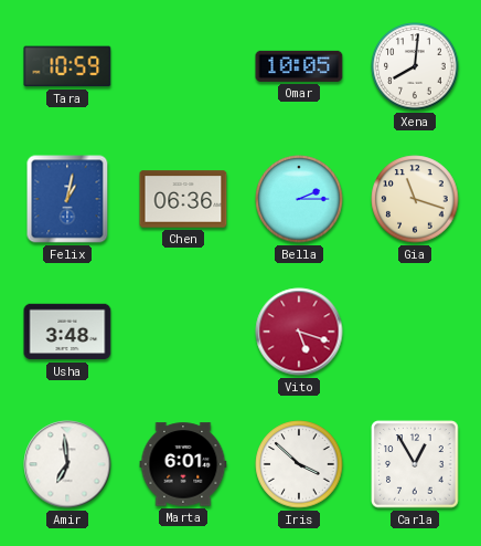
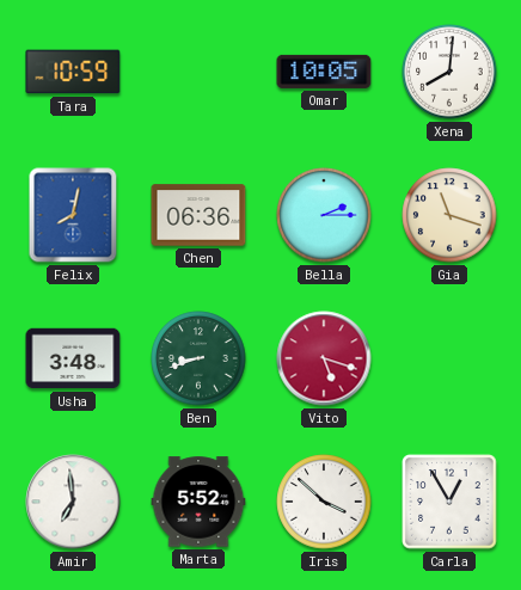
Felix: 1:02 -> 8:02
Ben: none -> 8:42
Marta: 6:01 -> 5:52
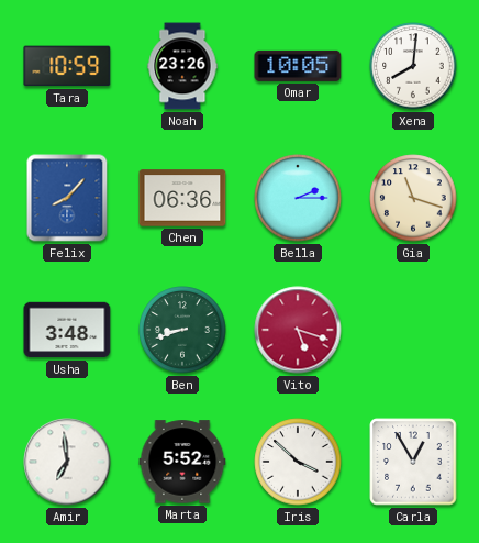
Noah: none -> 23:26
Felix: 8:02 -> 8:07
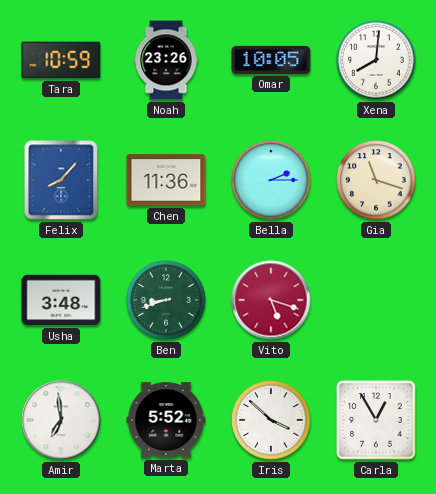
Chen: 06:36 -> 11:36
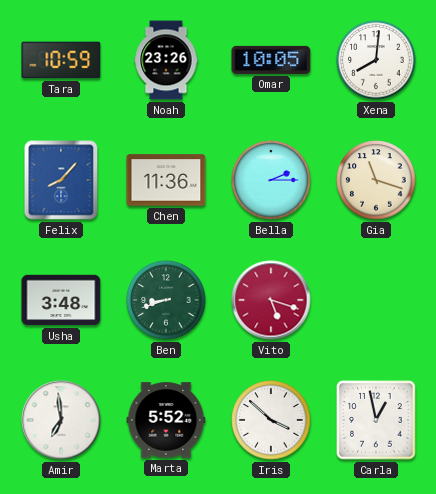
Carla: 12:55 -> 12:58
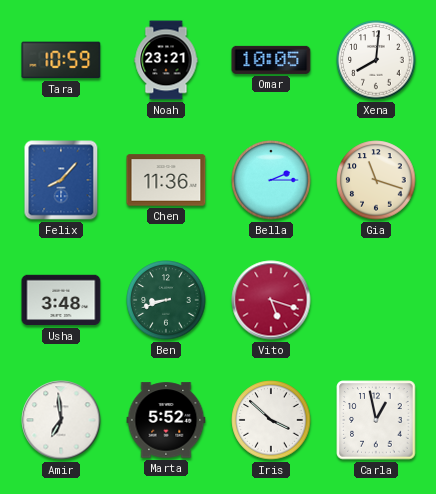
Noah: 23:26 -> 23:21
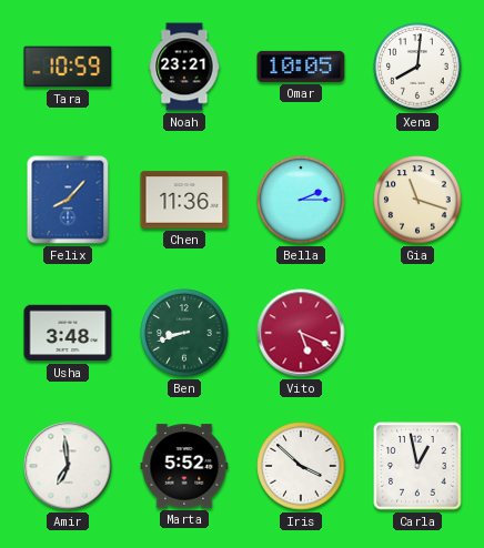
Vito: 5:18 -> 5:19
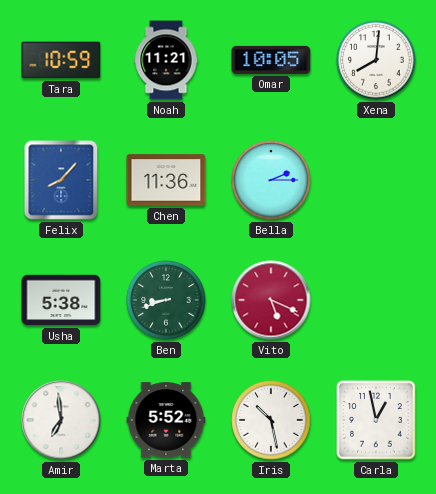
Noah: 23:21 -> 11:21
Gia: 11:18 -> none
Usha: 3:48 -> 5:38
Iris: 3:52 -> 10:28
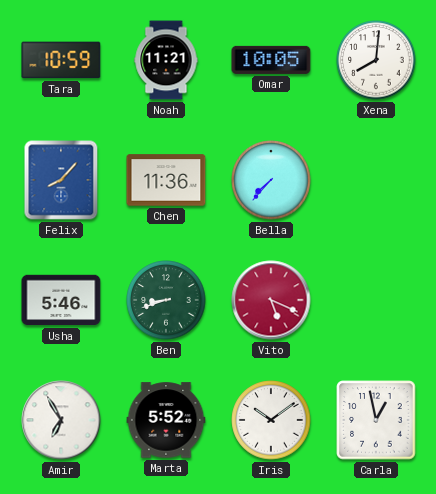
Bella: 2:15 -> 7:37
Usha: 5:38 -> 5:46
Amir: 6:59 -> 6:55
Iris: 10:28 -> 10:09
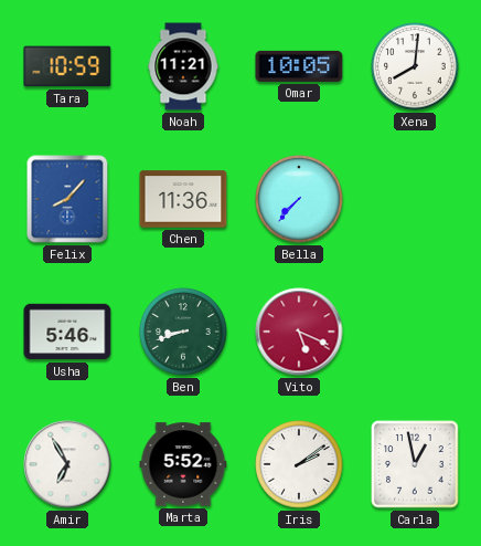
Iris: 10:09 -> 2:09
